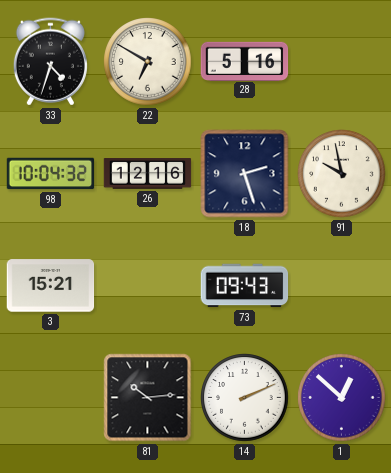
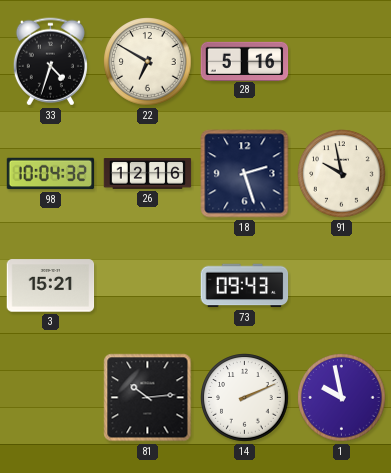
1: 12:52 -> 9:58
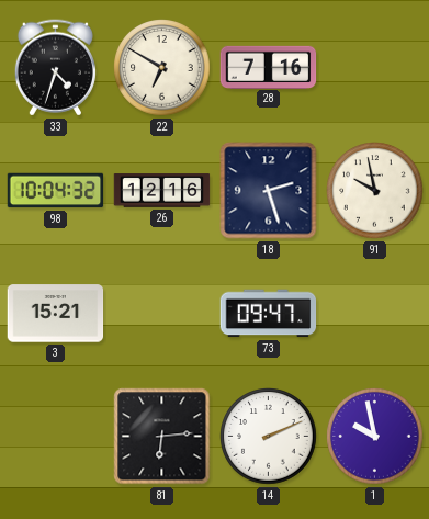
28: 5:16 -> 7:16
73: 09:43 -> 09:47
81: 10:14 -> 6:14
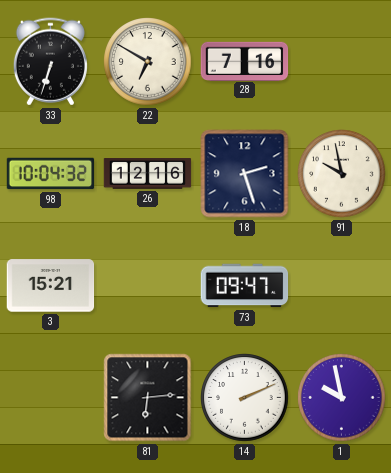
33: 4:33 -> 6:33
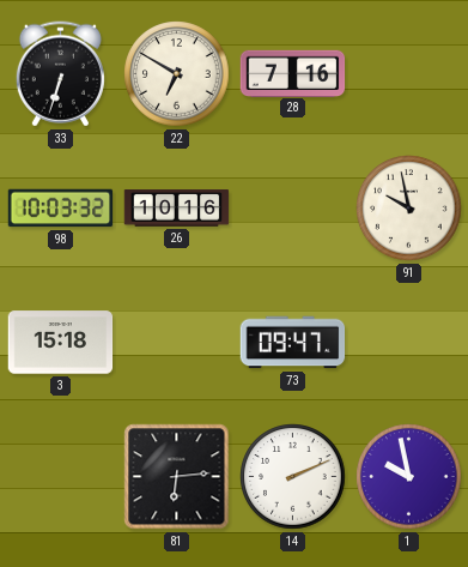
98: 10:04 -> 10:03
26: 12:16 -> 10:16
18: 2:27 -> none
3: 15:21 -> 15:18
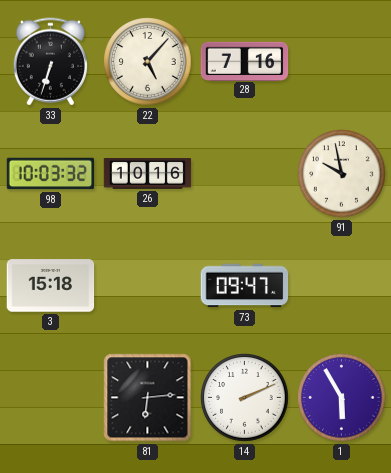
22: 6:50 -> 5:07
1: 9:58 -> 5:55
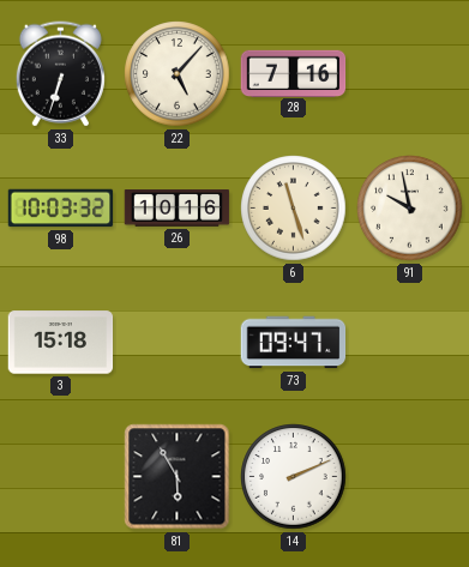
6: none -> 11:27
81: 6:14 -> 5:55
1: 5:55 -> none
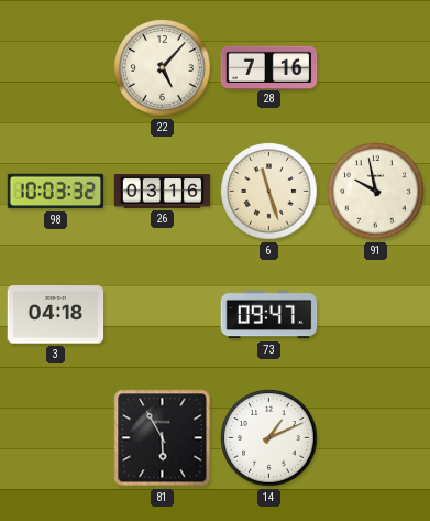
33: 6:33 -> none
26: 10:16 -> 03:16
3: 15:18 -> 04:18
14: 2:11 -> 1:11
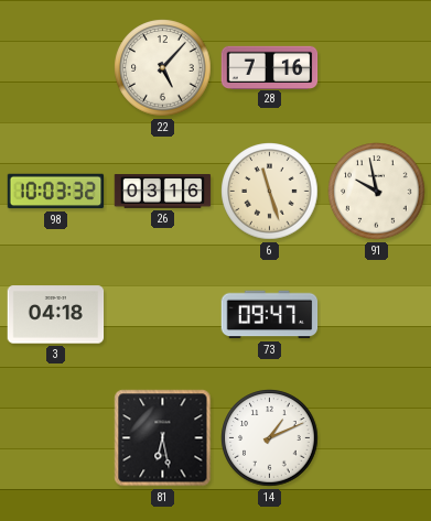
81: 5:55 -> 6:28
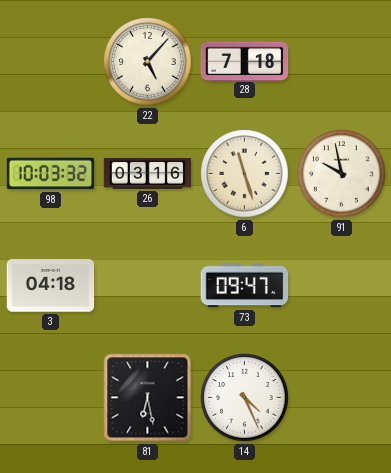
28: 7:16 -> 7:18
14: 1:11 -> 4:26
